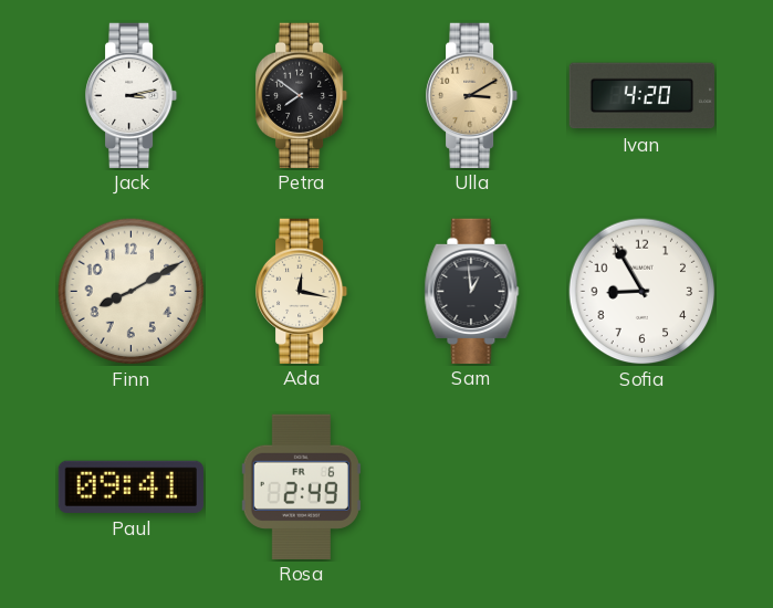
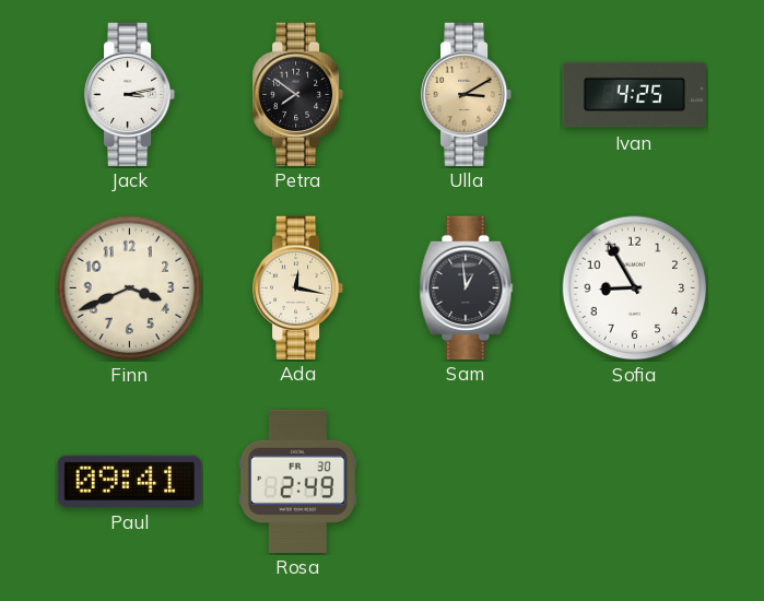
Ivan: 4:20 -> 4:25
Finn: 8:10 -> 3:41
Rosa date: FR 6 -> FR 30
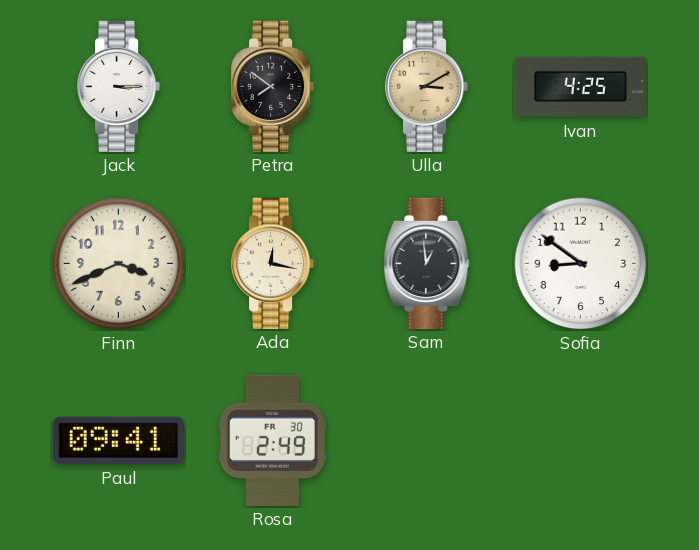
Jack: 3:13 -> 3:15
Sofia: 8:55 -> 8:51
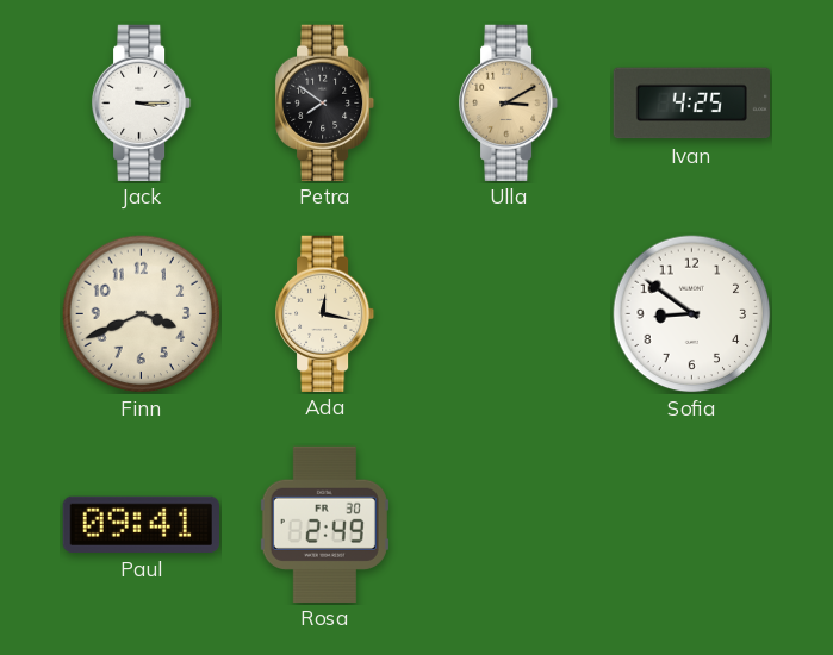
Sam: 12:59 -> none
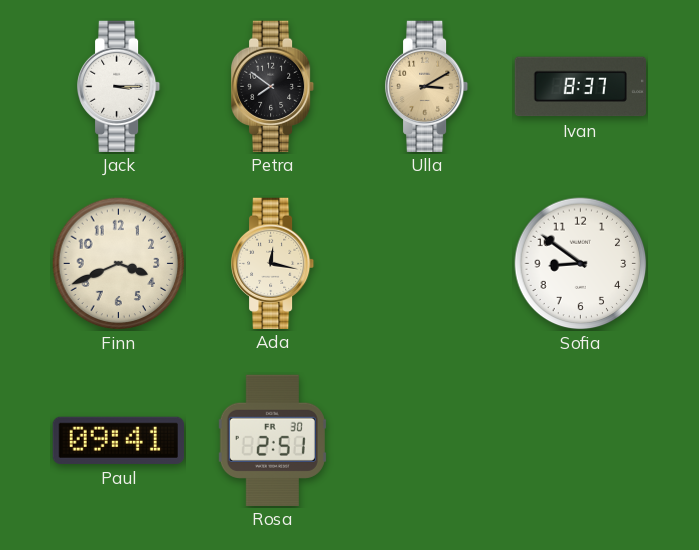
Ivan: 4:25 -> 8:37
Rosa: 2:49 -> 2:51
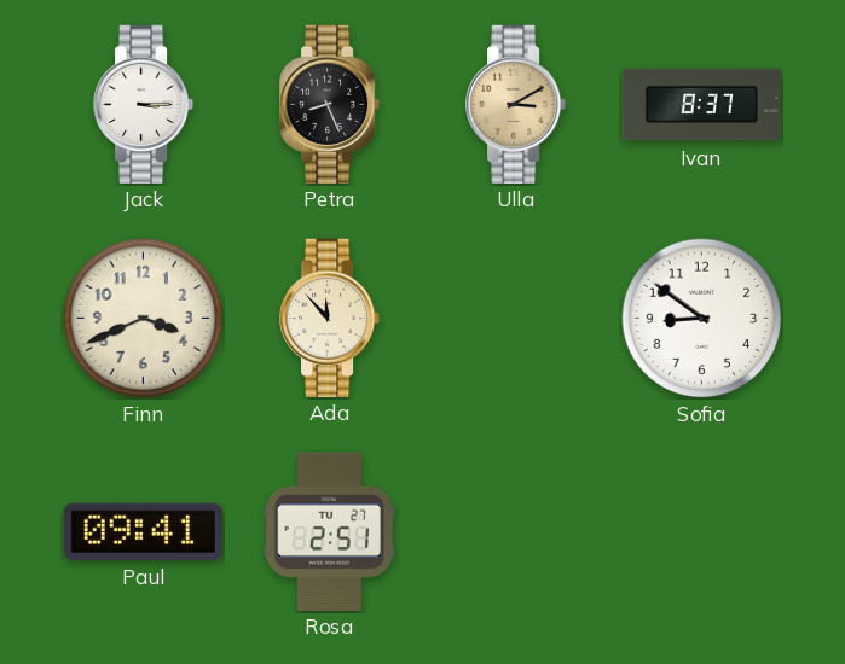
Petra: 7:51 -> 8:26
Ada: 12:17 -> 11:53
Rosa date: FR 30 -> TU 27
